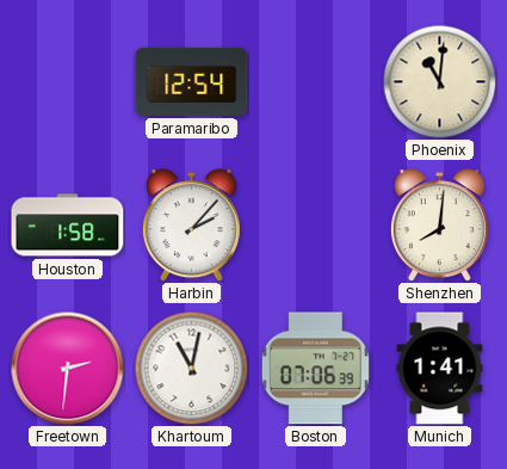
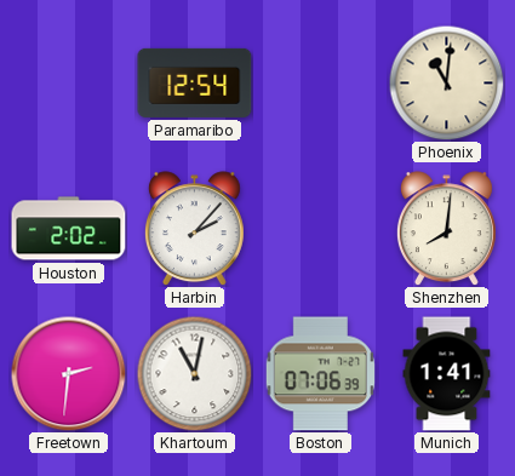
Houston: 1:58 -> 2:02
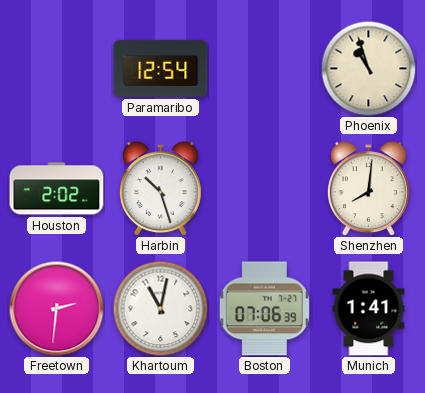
Phoenix: 11:01 -> 10:57
Harbin: 2:07 -> 10:27
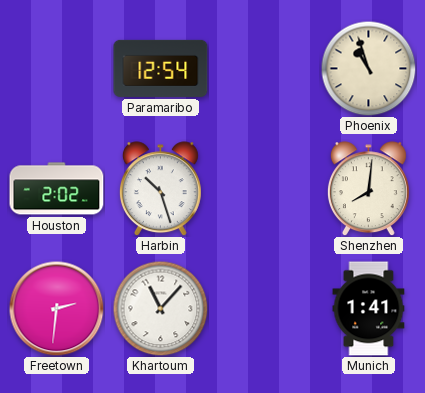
Khartoum: 11:02 -> 11:07
Boston: 07:06 -> none
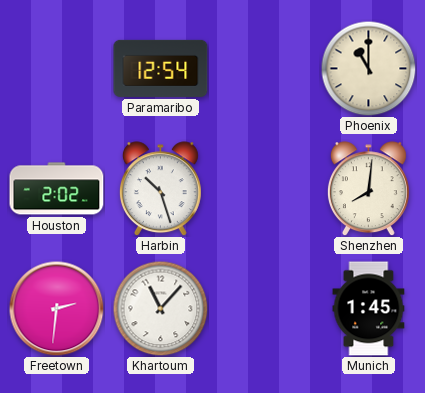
Phoenix: 10:57 -> 11:00
Munich: 1:41 -> 1:45
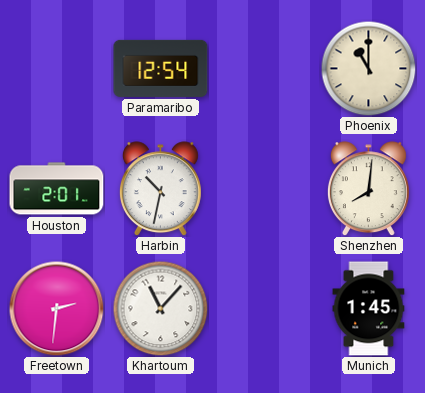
Houston: 2:02 -> 2:01
Harbin: 10:27 -> 10:32
